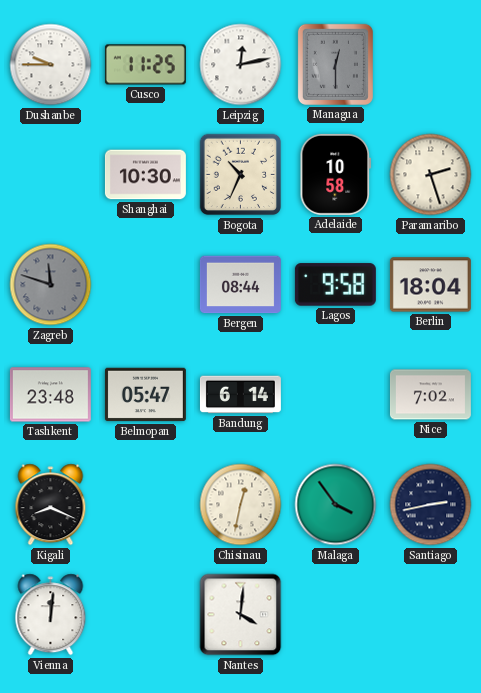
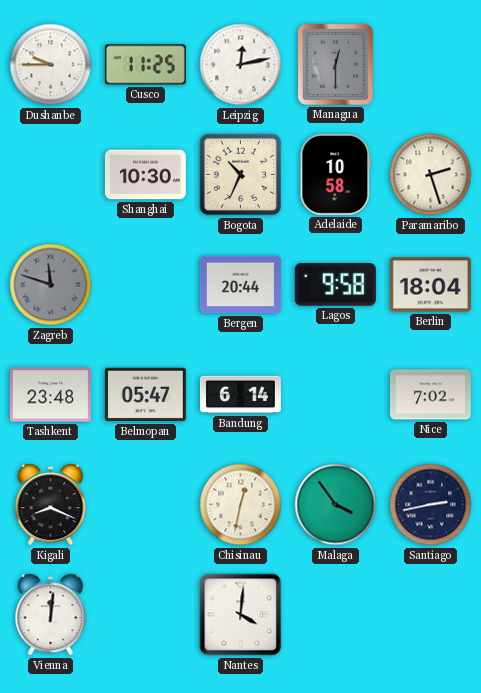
Bergen: 08:44 -> 20:44
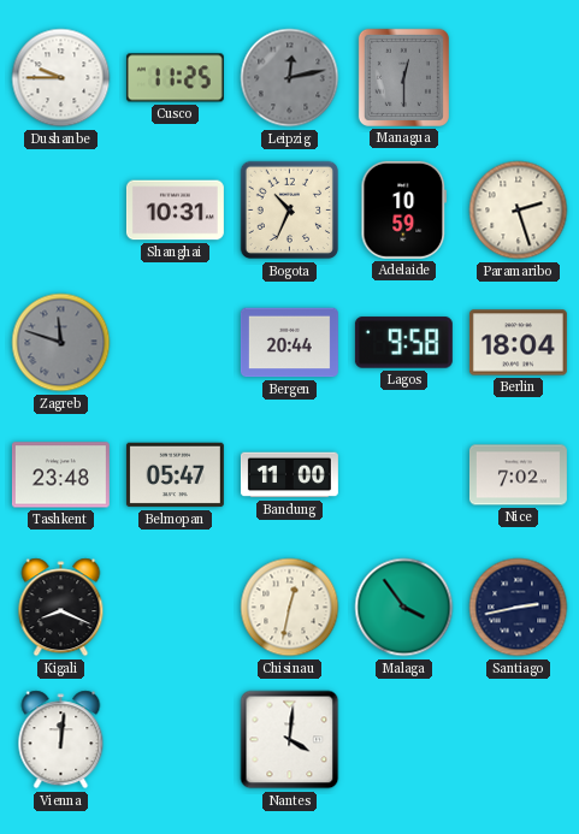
Leipzig dial: white -> grey
Shanghai: 10:30 -> 10:31
Adelaide: 10:58 -> 10:59
Bandung: 6:14 -> 11:00
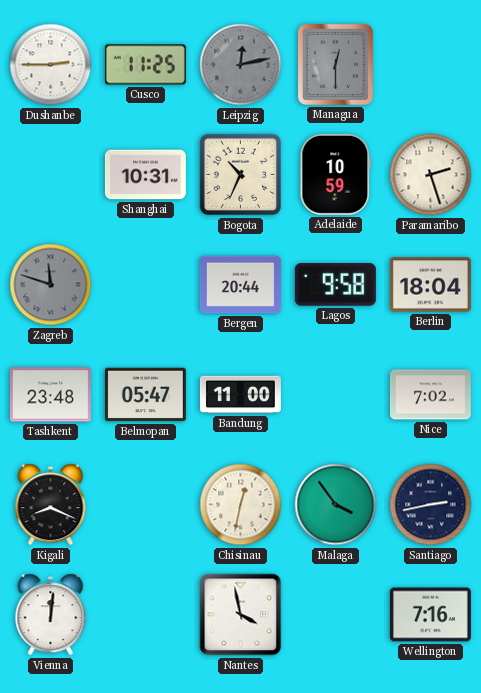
Dushanbe: 9:45 -> 2:45
Nantes: 4:01 -> 3:58
Wellington: none -> 7:16
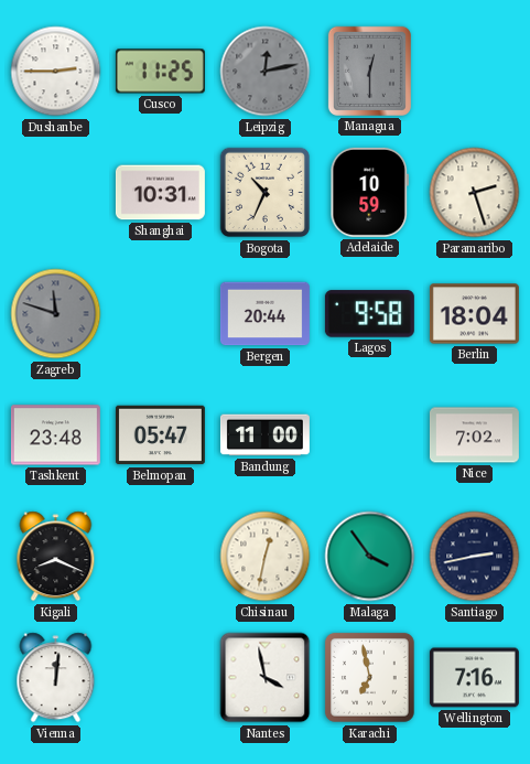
Karachi: none -> 6:58
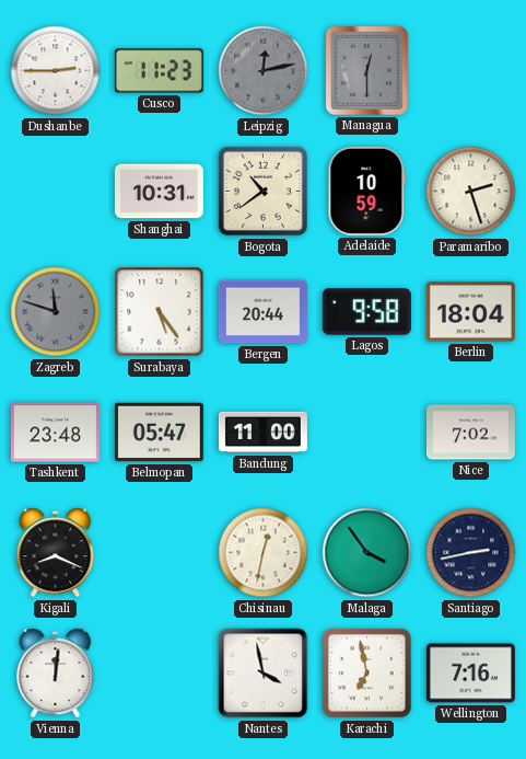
Cusco: 11:25 -> 11:23
Bogota: 10:34 -> 10:39
Surabaya: none -> 5:24
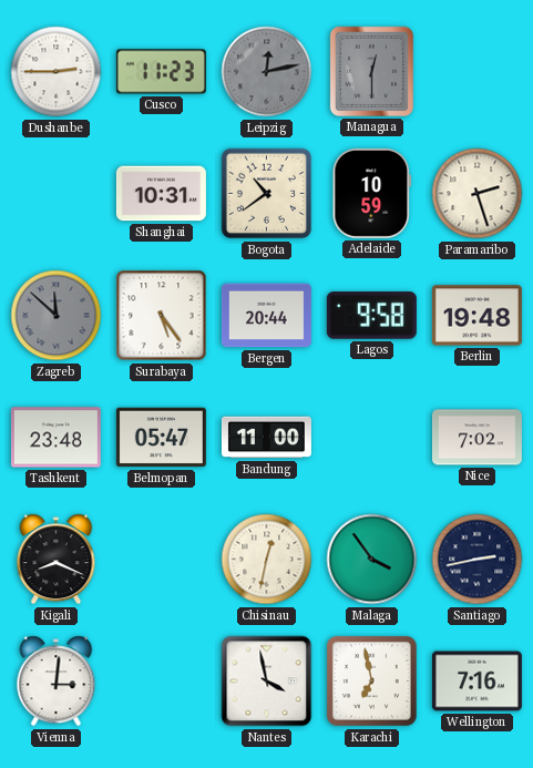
Zagreb: 11:48 -> 11:52
Berlin: 18:04 -> 19:48
Vienna: 12:01 -> 3:01
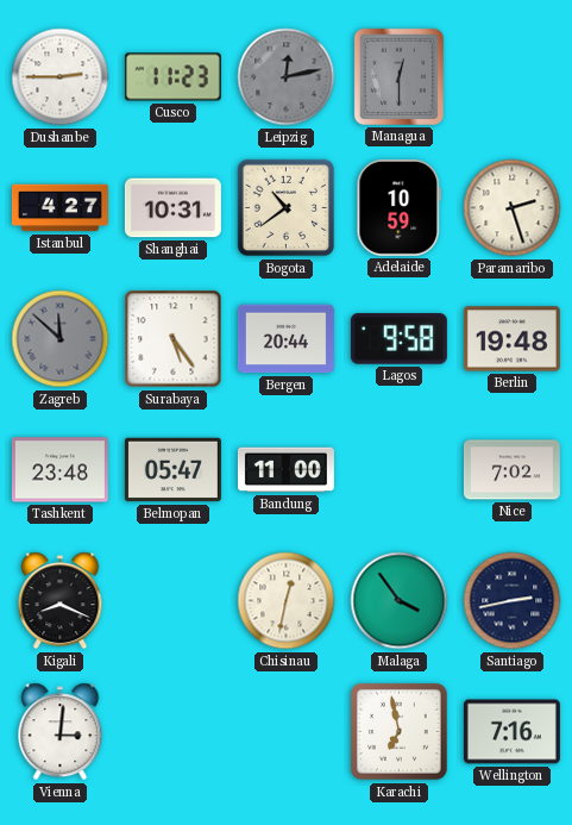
Istanbul: none -> 4:27
Nantes: 3:58 -> none
